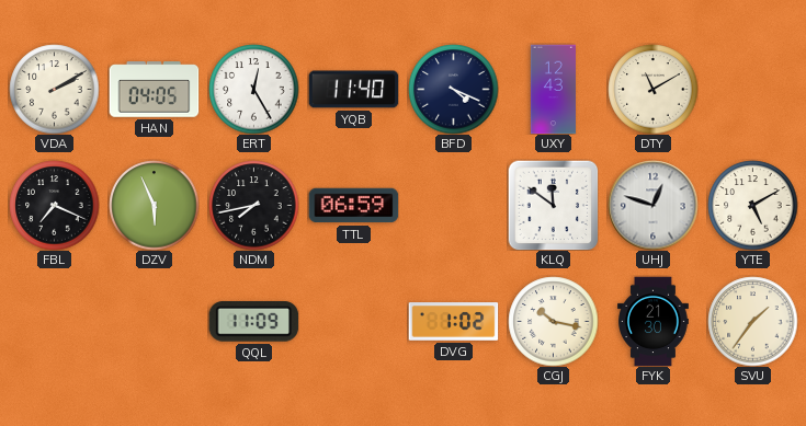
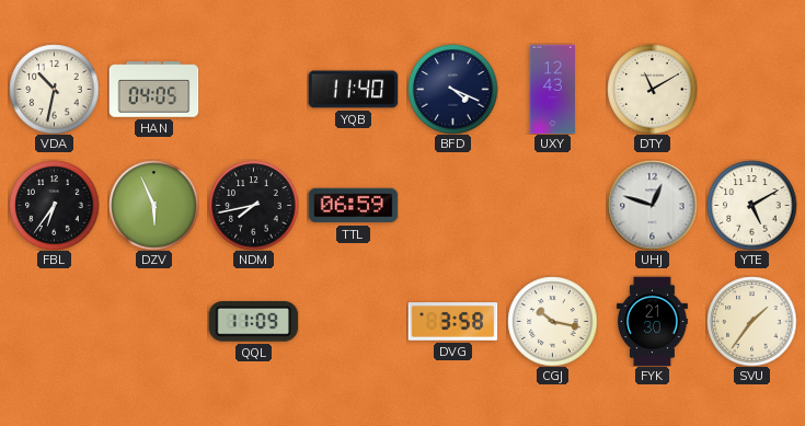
VDA: 2:10 -> 10:32
ERT: 12:25 -> none
FBL: 7:19 -> 6:36
KLQ: 11:51 -> none
DVG: 1:02 -> 3:58
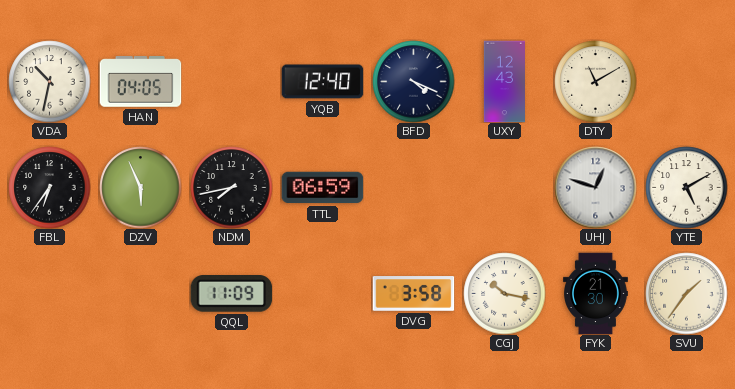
YQB: 11:40 -> 12:40
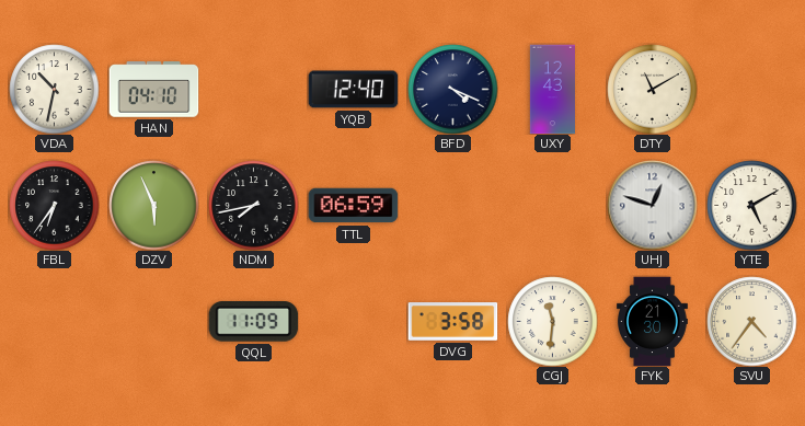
HAN: 04:05 -> 04:10
CGJ: 10:17 -> 11:31
SVU: 1:36 -> 4:36
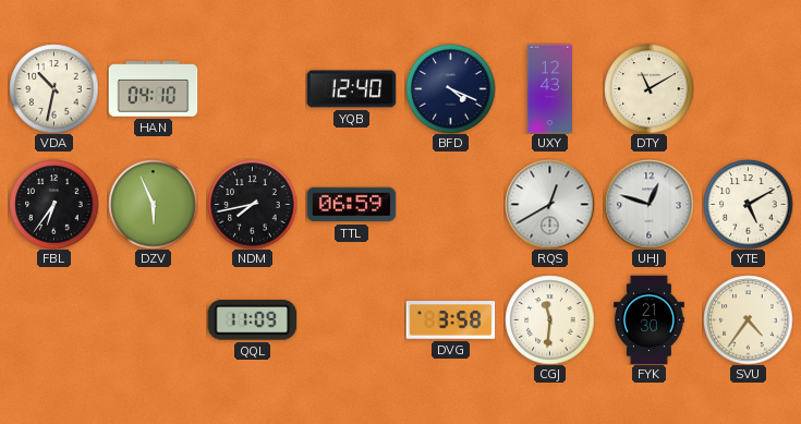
RQS: none -> 12:40
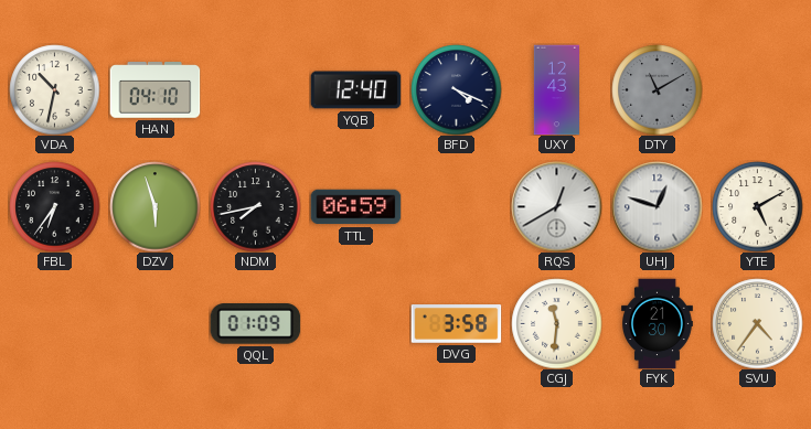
DTY dial: cream -> grey
DZV: 5:56 -> 5:57
QQL: 11:09 -> 01:09
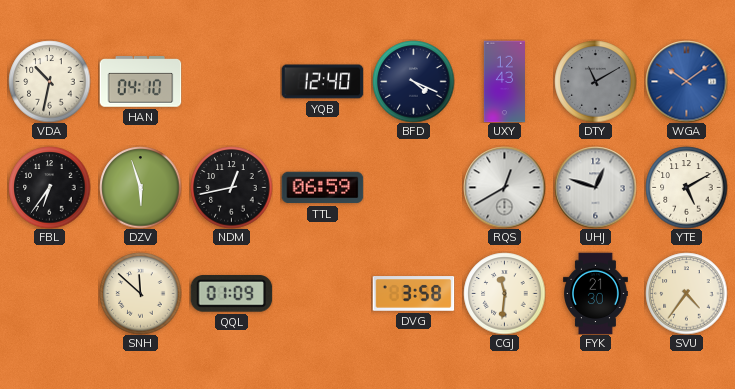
WGA: none -> 10:09
NDM: 7:43 -> 12:43
SNH: none -> 11:52
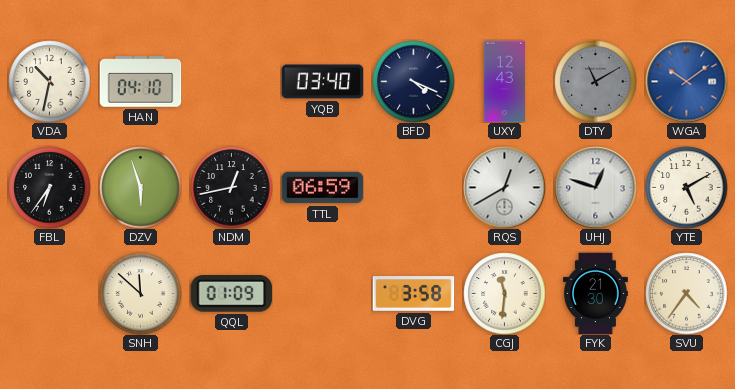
YQB: 12:40 -> 03:40
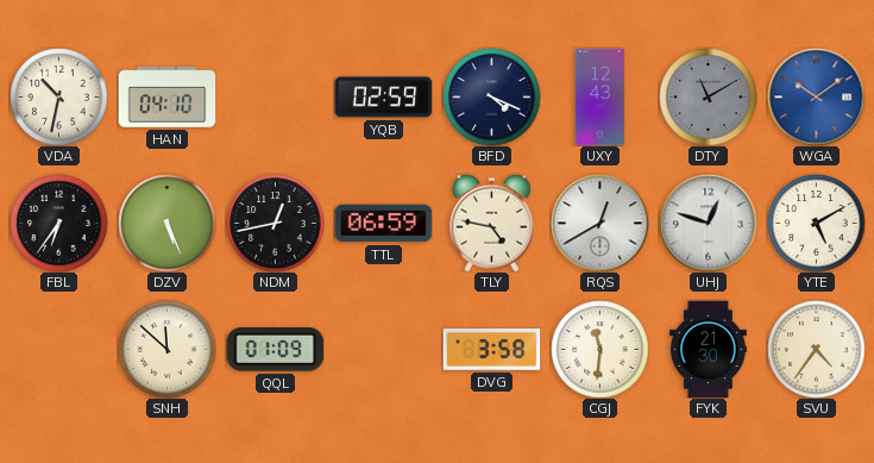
YQB: 03:40 -> 02:59
DZV: 5:57 -> 5:26
TLY: none -> 4:47
